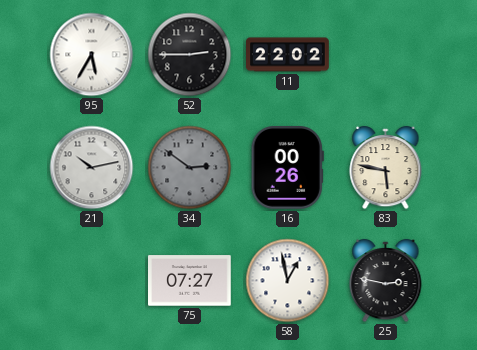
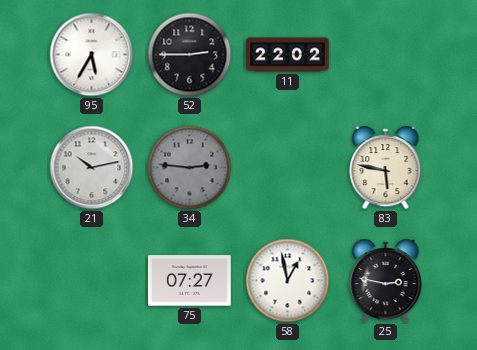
34: 2:51 -> 2:46
16: 00:26 -> none
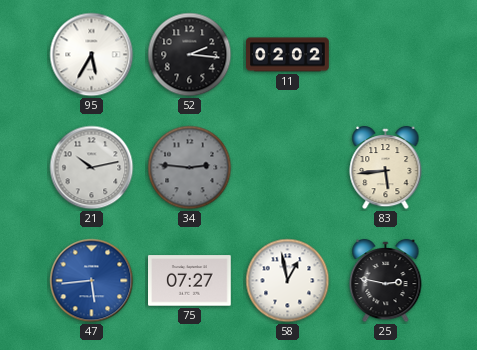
52: 2:45 -> 2:16
11: 22:02 -> 02:02
83: 5:47 -> 5:44
47: none -> 5:44
